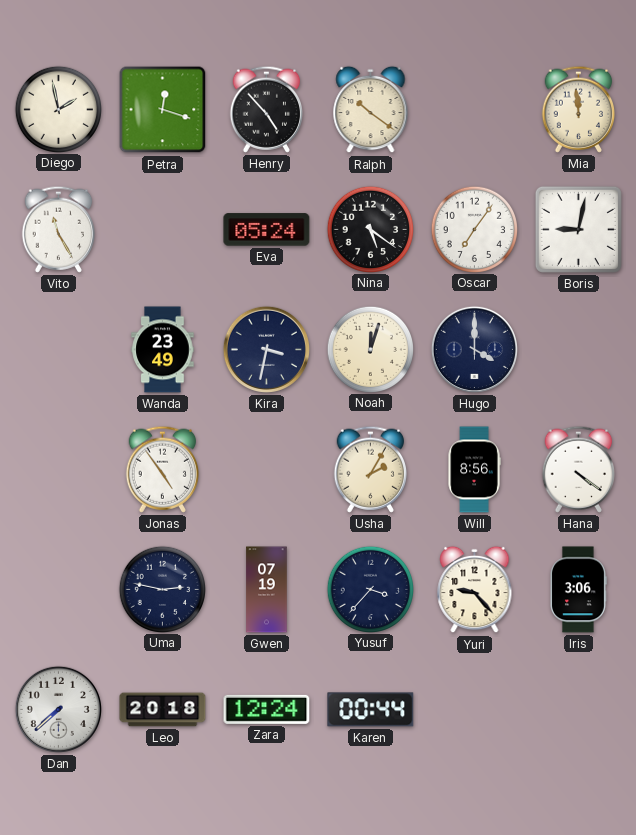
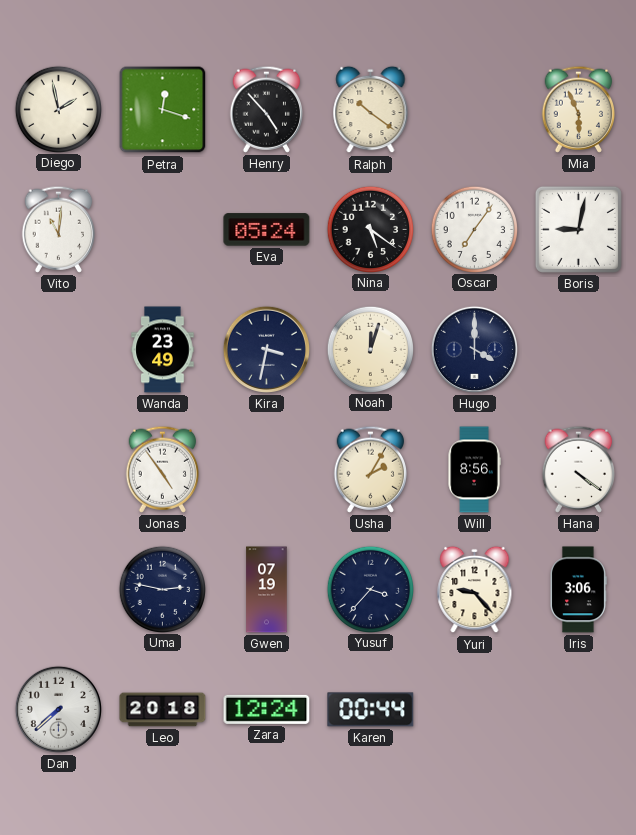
Mia: 11:59 -> 5:56
Vito: 11:25 -> 11:01
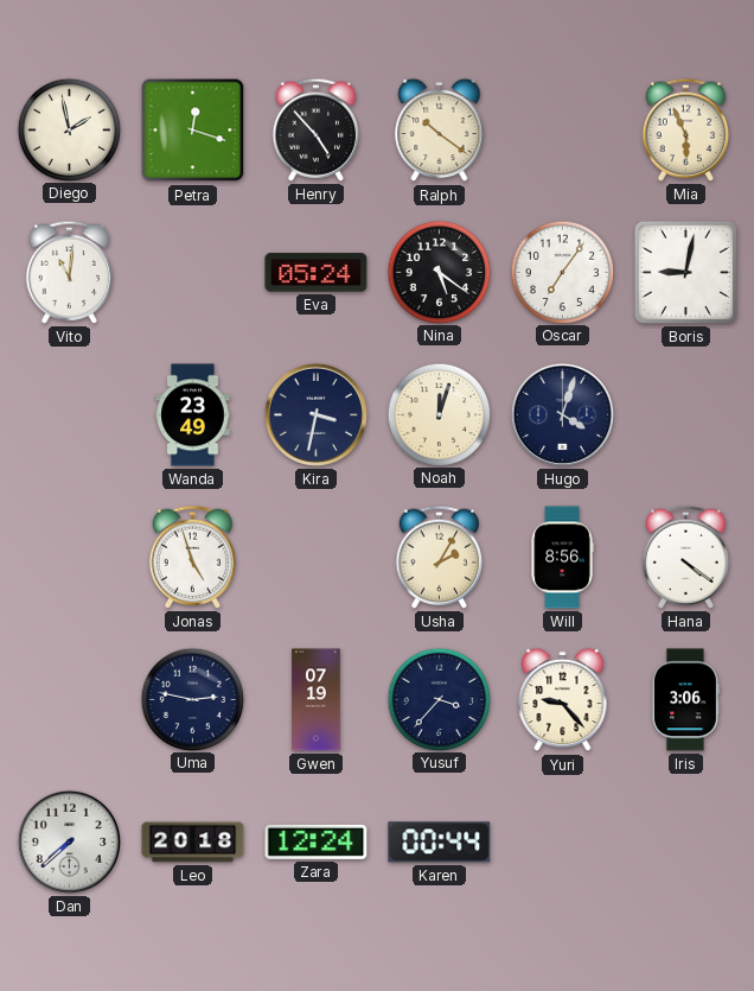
Hugo: 4:00 -> 4:03
Jonas: 4:54 -> 4:57
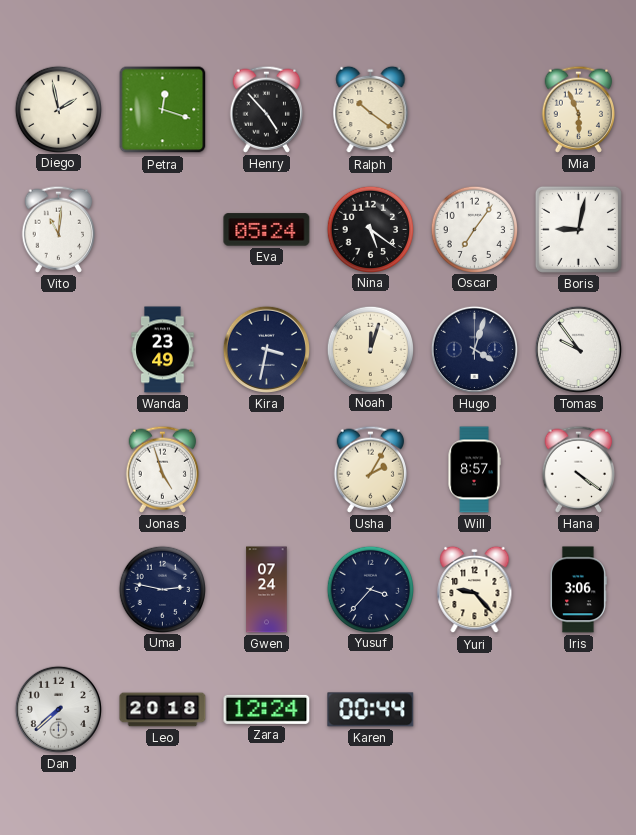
Tomas: none -> 9:54
Will: 8:56 -> 8:57
Gwen: 07:19 -> 07:24
